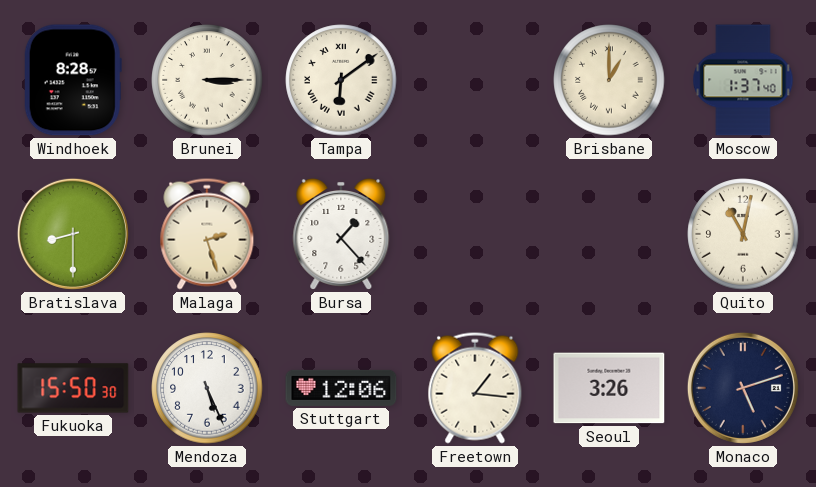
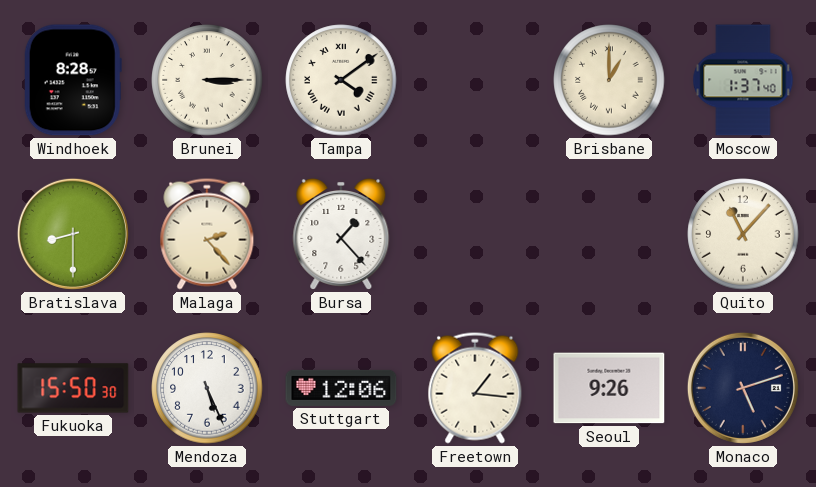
Tampa: 6:09 -> 4:09
Malaga: 2:27 -> 2:23
Quito: 11:02 -> 11:07
Seoul: 3:26 -> 9:26
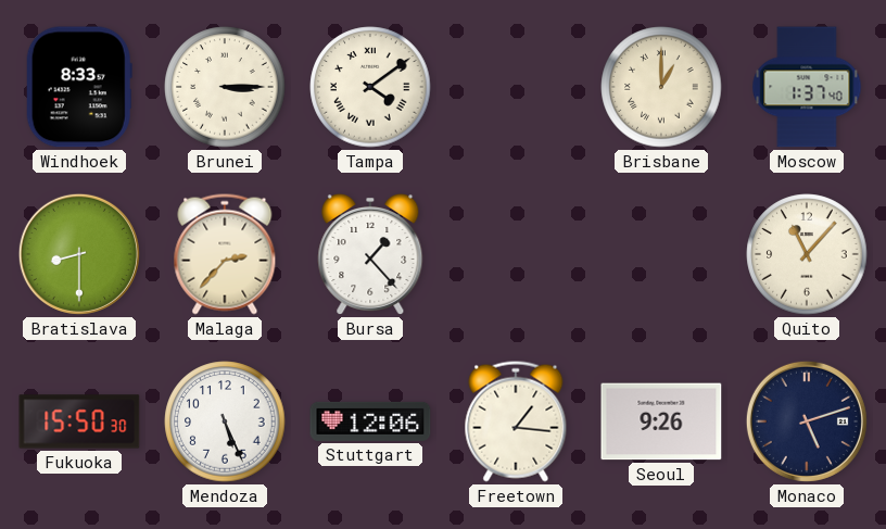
Windhoek: 8:28 -> 8:33
Malaga: 2:23 -> 2:37
